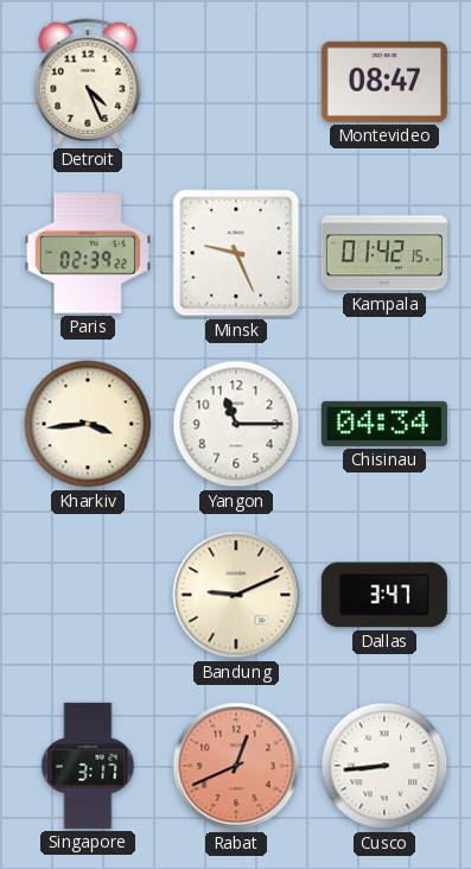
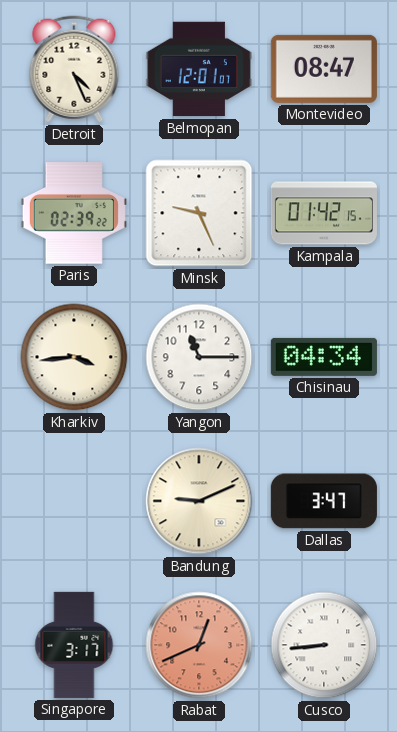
Belmopan: none -> 12:01
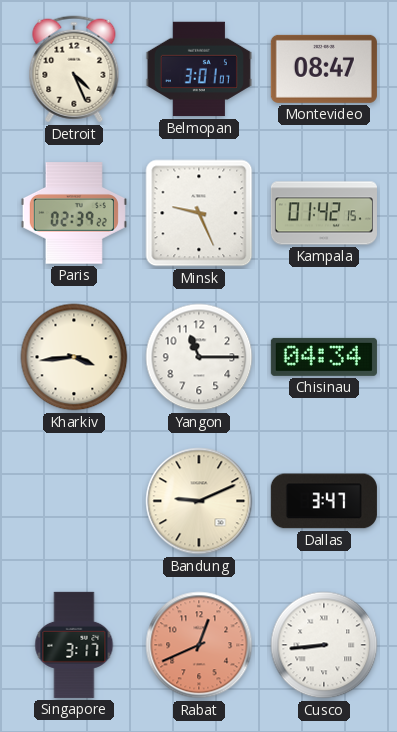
Belmopan: 12:01 -> 3:01
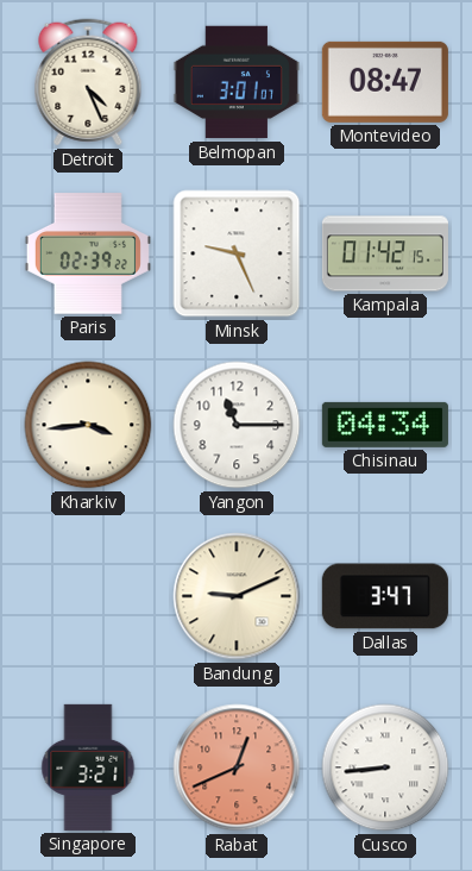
Singapore: 3:17 -> 3:21
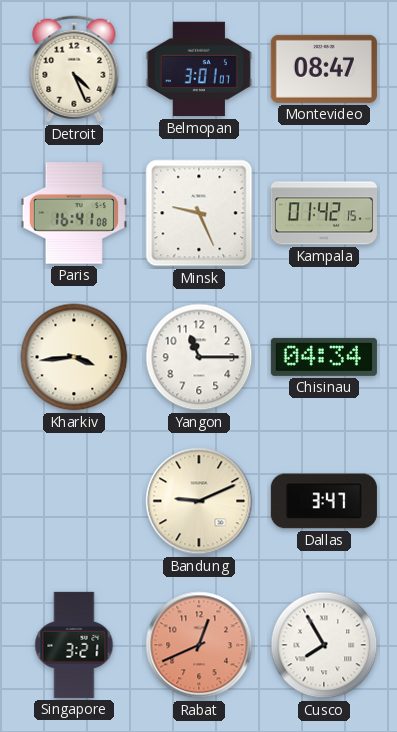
Paris: 02:39 -> 16:41
Cusco: 8:44 -> 7:55
